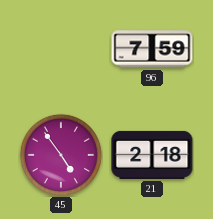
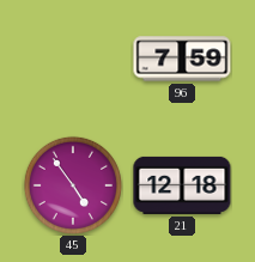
21: 2:18 -> 12:18
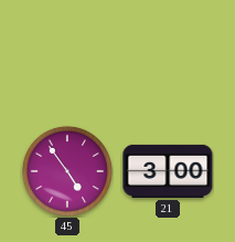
96: 7:59 -> none
21: 12:18 -> 3:00
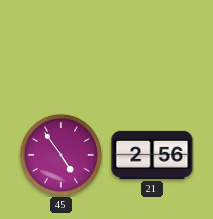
21: 3:00 -> 2:56
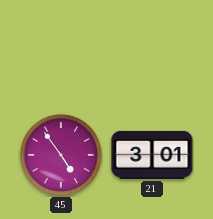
21: 2:56 -> 3:01
